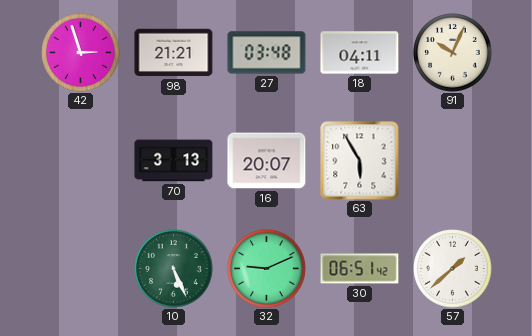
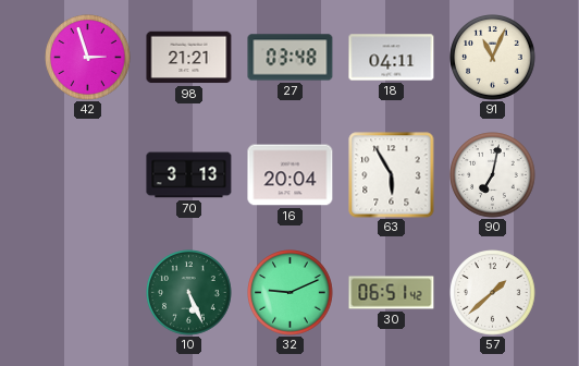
91: 10:04 -> 11:04
16: 20:07 -> 20:04
90: none -> 7:02
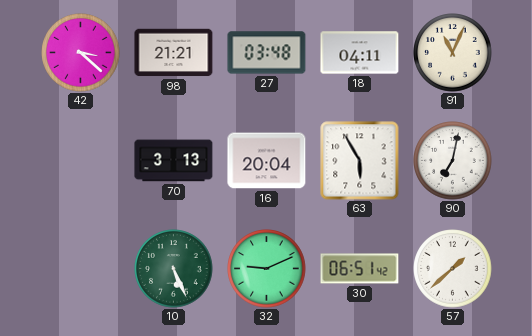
42: 2:57 -> 3:22
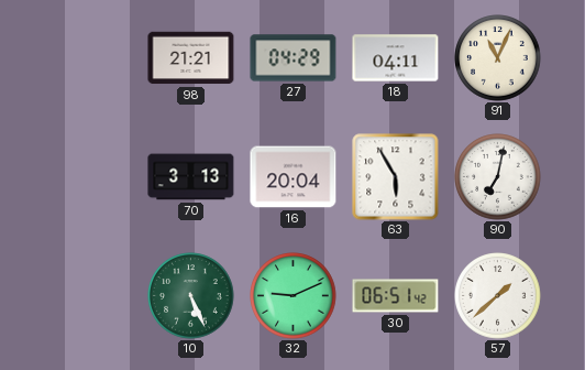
42: 3:22 -> none
27: 03:48 -> 04:29
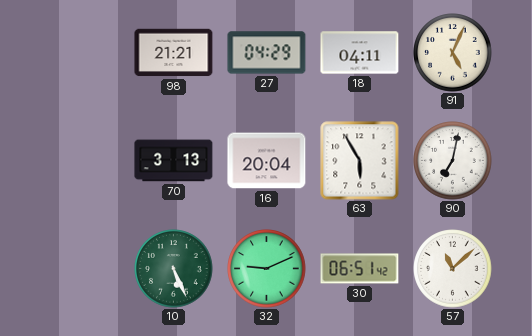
91: 11:04 -> 5:04
57: 1:38 -> 11:08
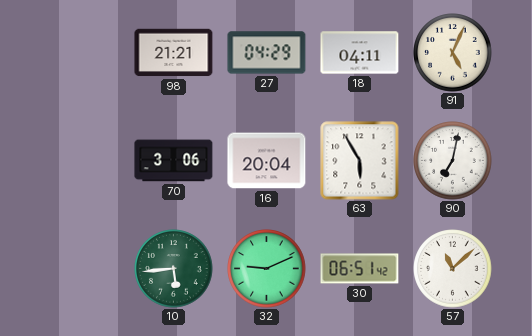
70: 3:13 -> 3:06
10: 5:26 -> 5:44
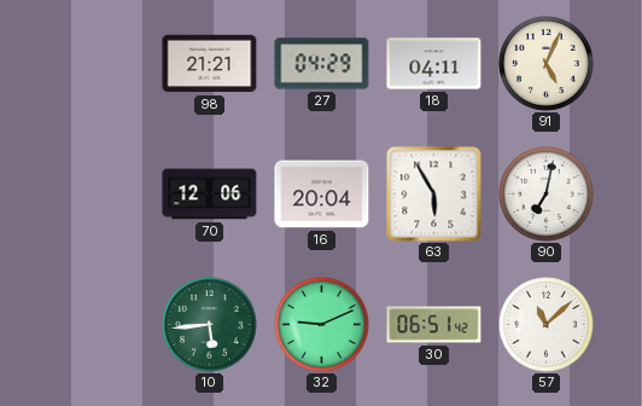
70: 3:06 -> 12:06
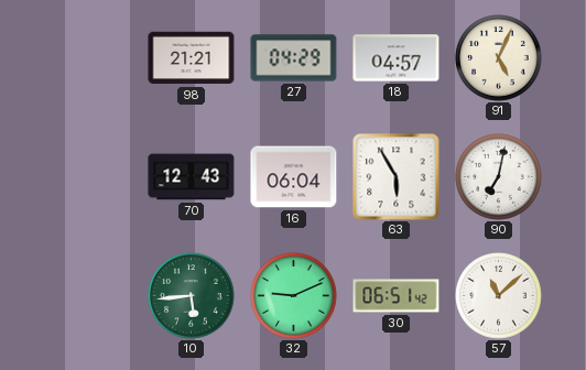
18: 04:11 -> 04:57
70: 12:06 -> 12:43
16: 20:04 -> 06:04
